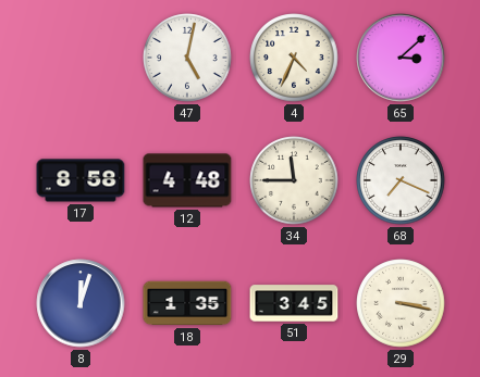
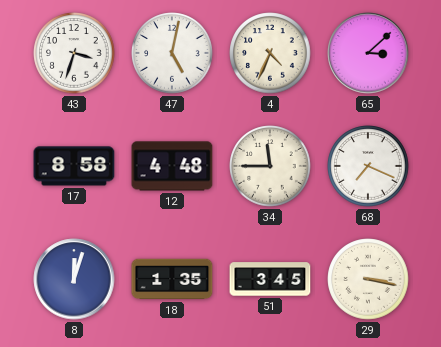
43: none -> 3:33
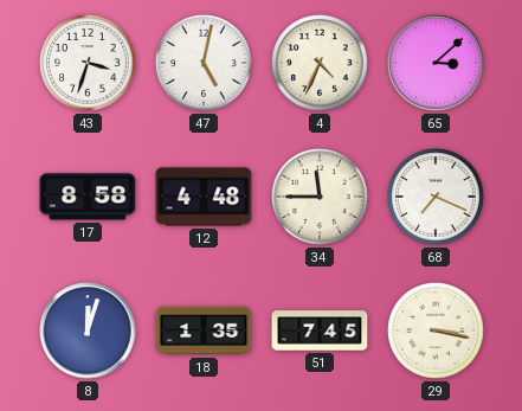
51: 3:45 -> 7:45
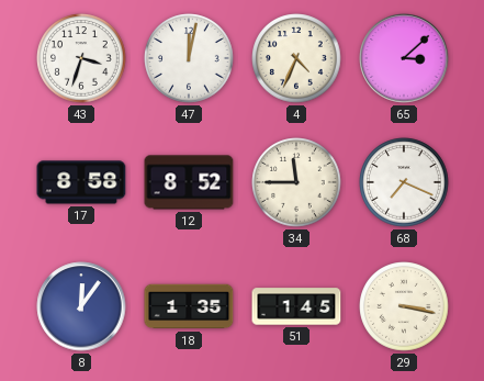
47: 5:02 -> 12:02
12: 4:48 -> 8:52
8: 12:03 -> 12:06
51: 7:45 -> 1:45
